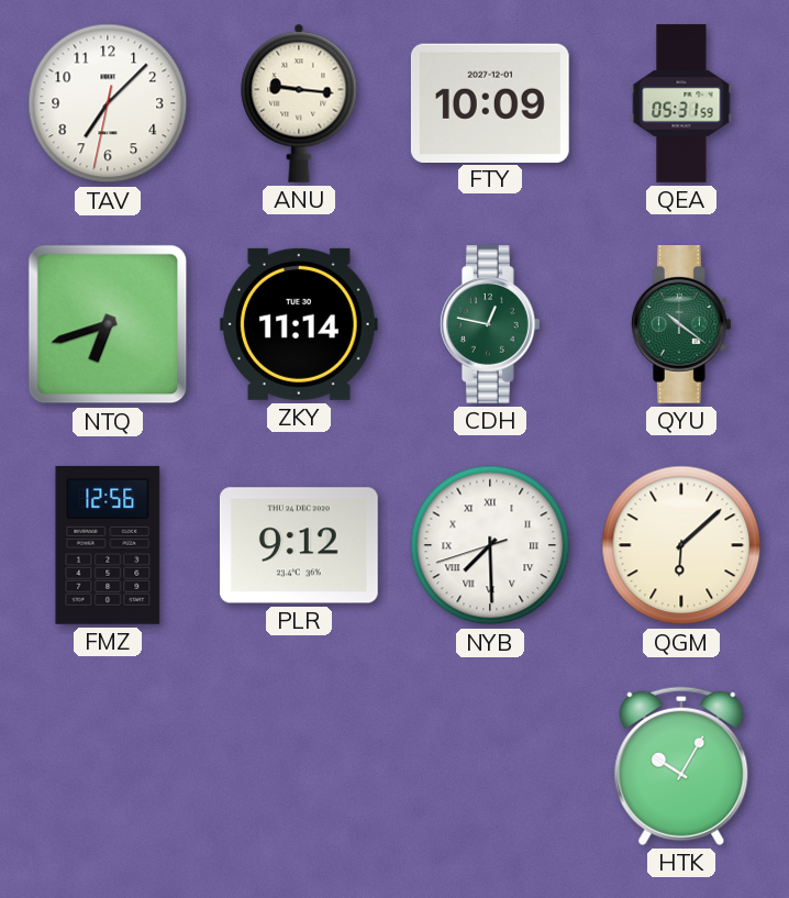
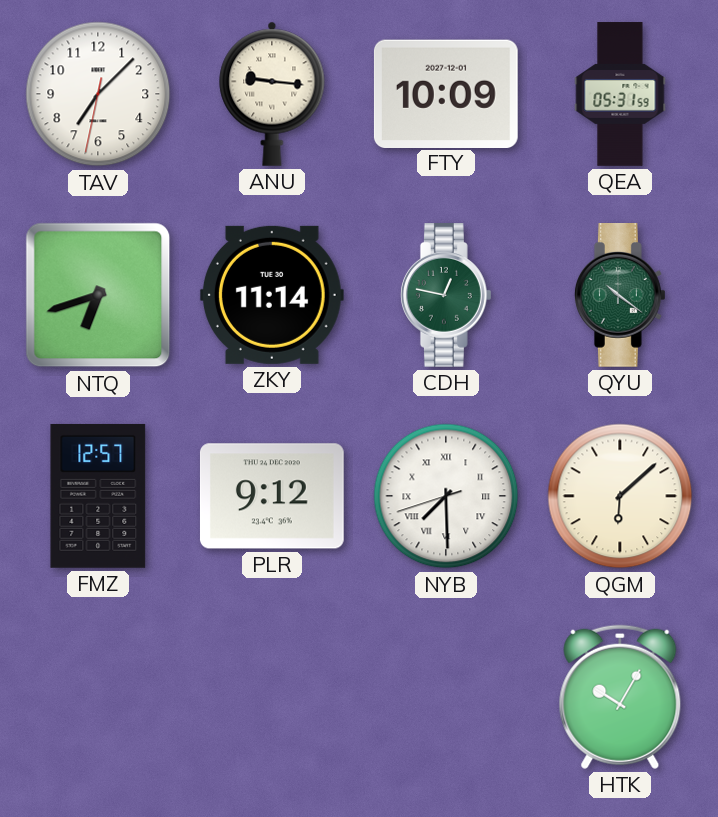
FMZ: 12:56 -> 12:57
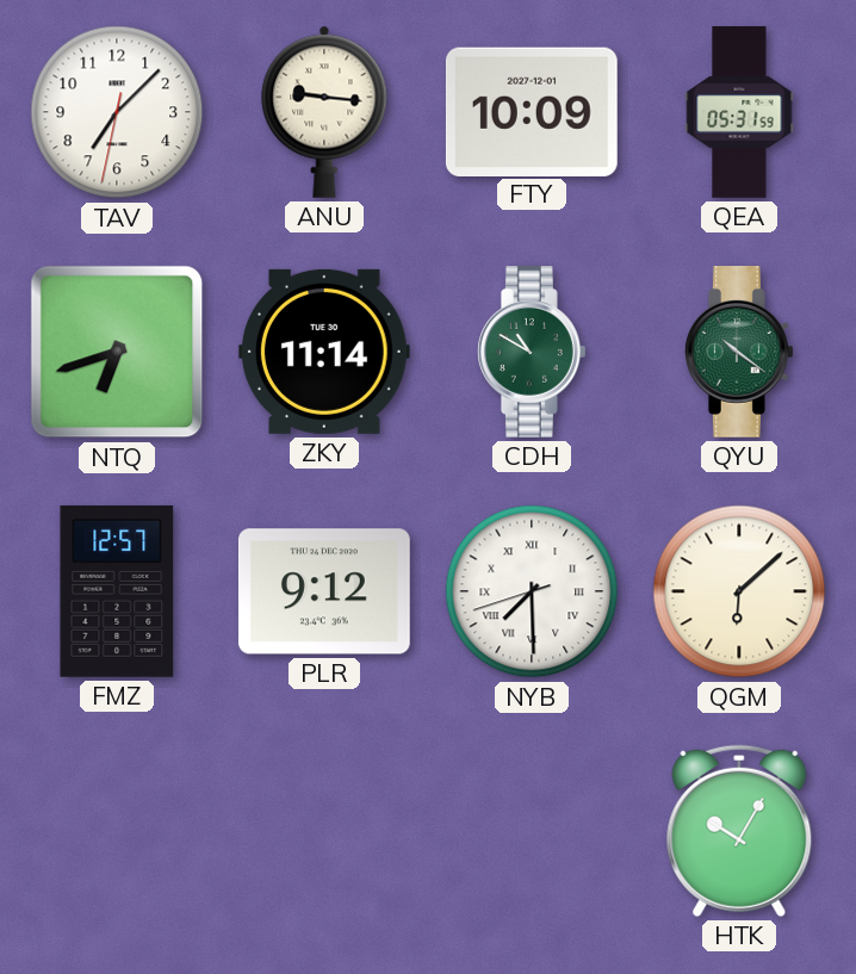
CDH: 12:47 -> 10:50
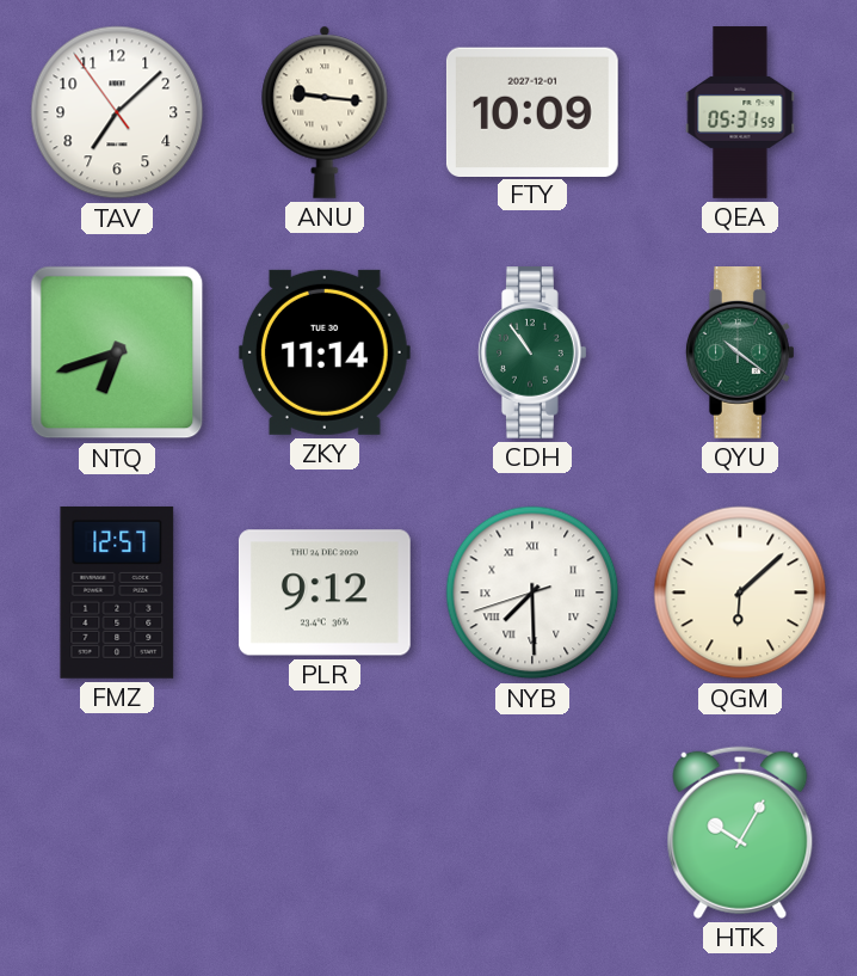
TAV: 7:07:32 -> 7:07:54
CDH: 10:50 -> 10:54
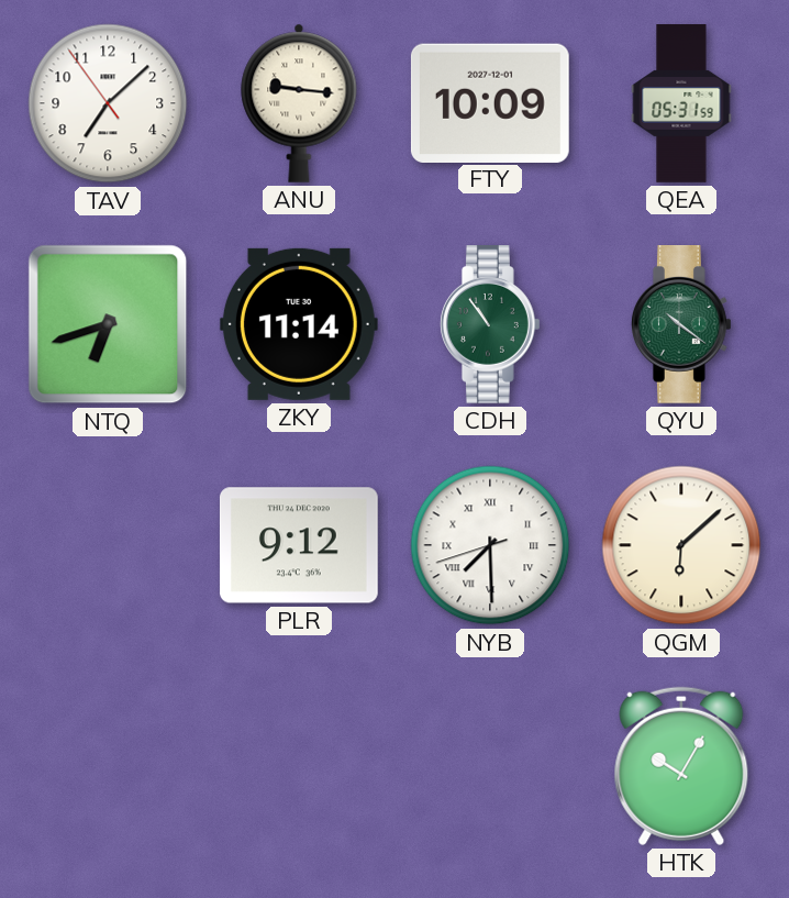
FMZ: 12:57 -> none
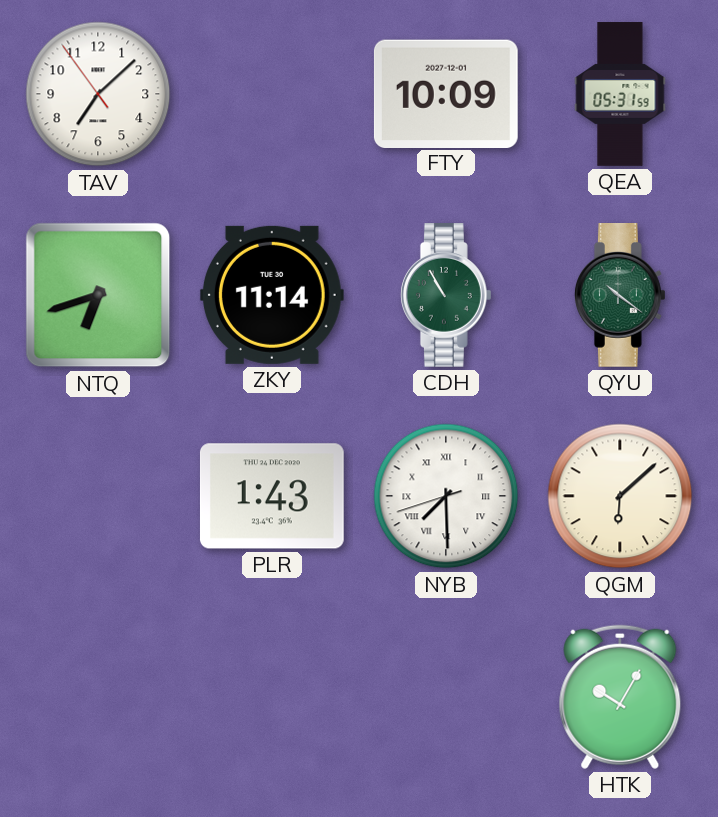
ANU: 9:16 -> none
CDH: 10:54 -> 10:55
PLR: 9:12 -> 1:43
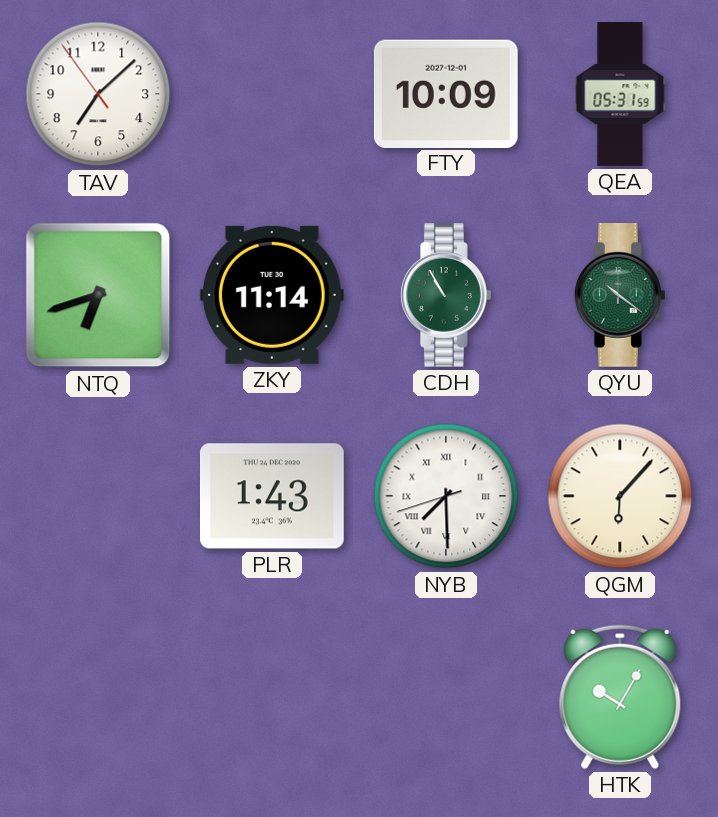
QGM: 6:08 -> 6:07
